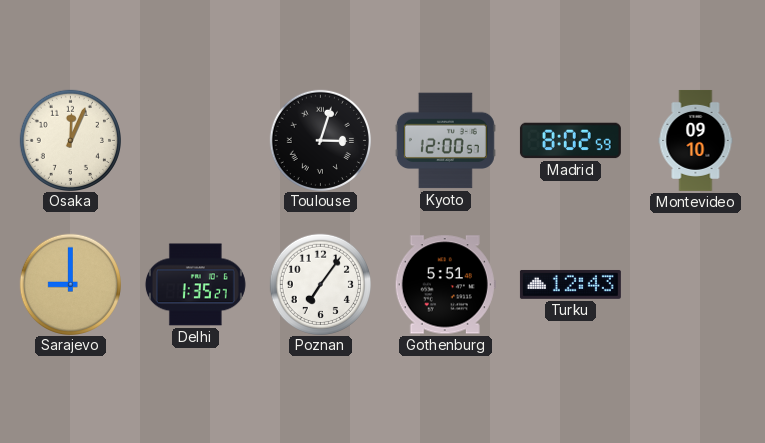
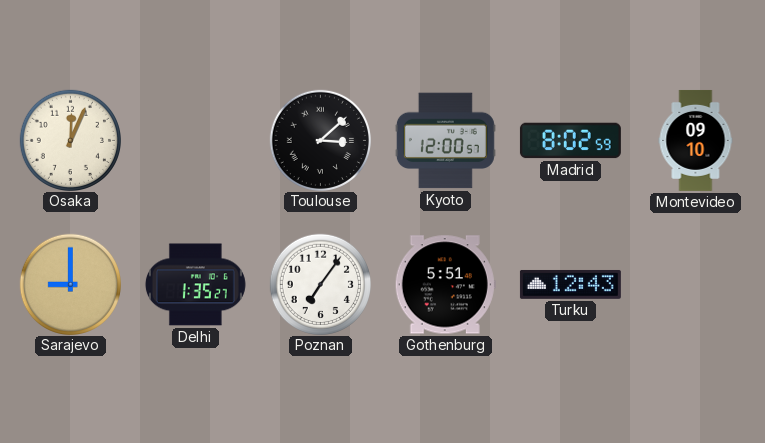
Toulouse: 3:03 -> 3:08
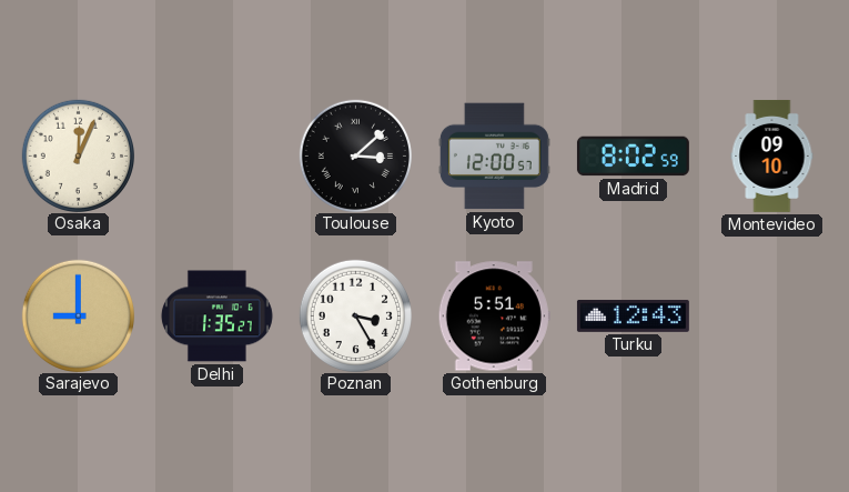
Poznan: 7:06 -> 3:25
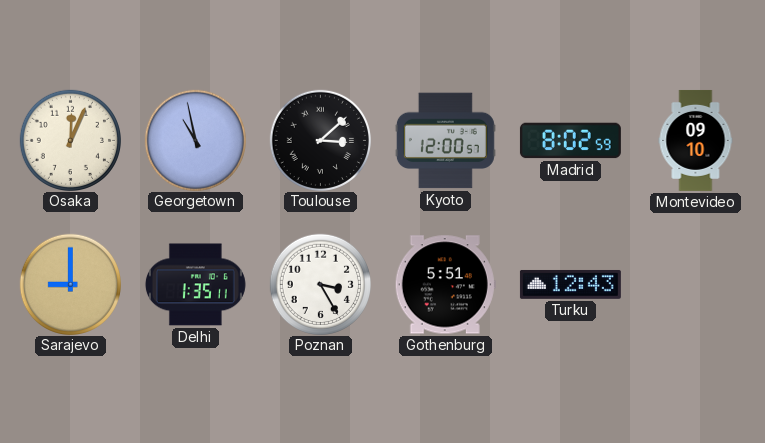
Georgetown: none -> 10:58
Delhi: 1:35:27 -> 1:35:11
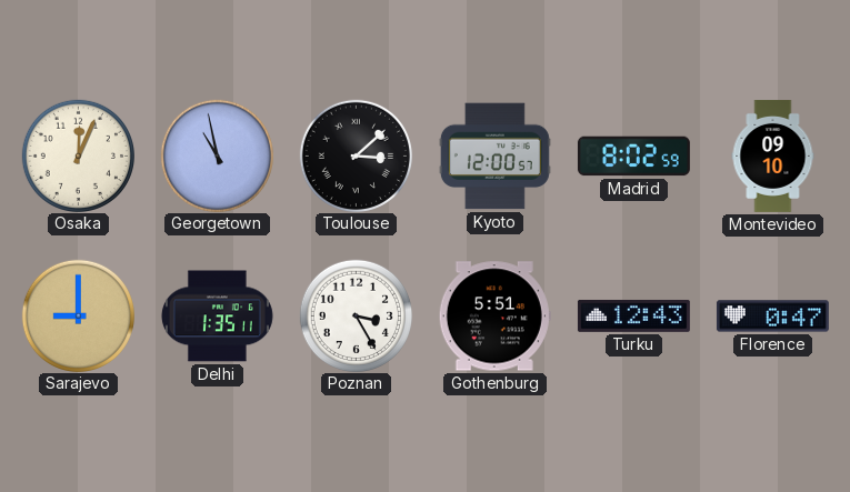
Florence: none -> 0:47
